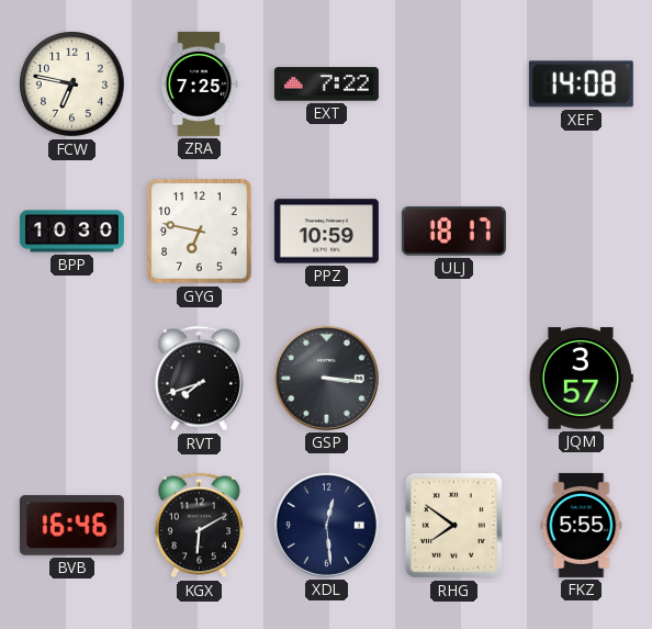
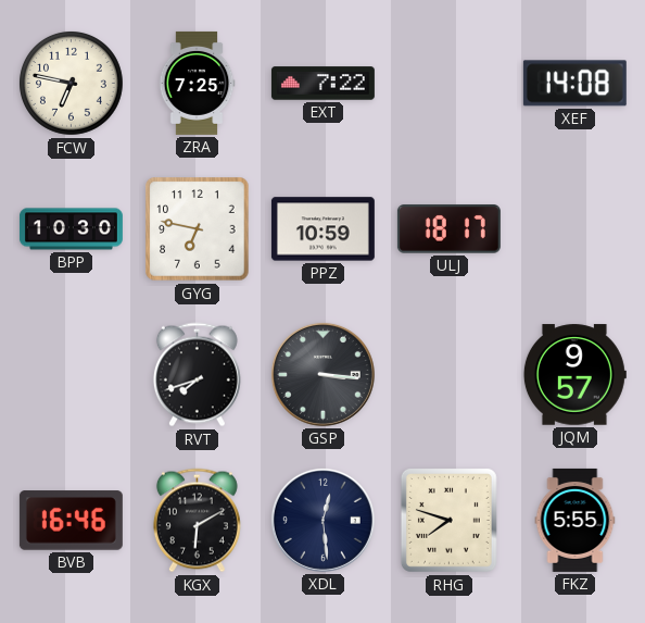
JQM: 3:57 -> 9:57
RHG: 7:51 -> 7:48
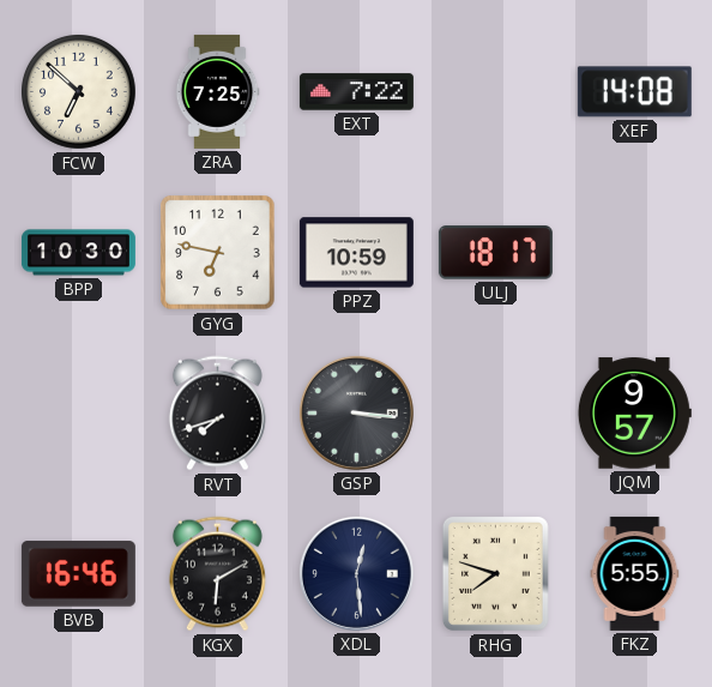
FCW: 6:47 -> 6:52
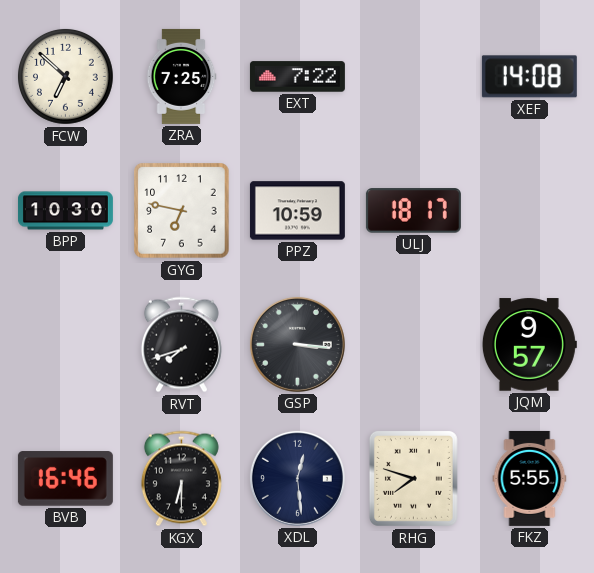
KGX: 6:10 -> 6:30
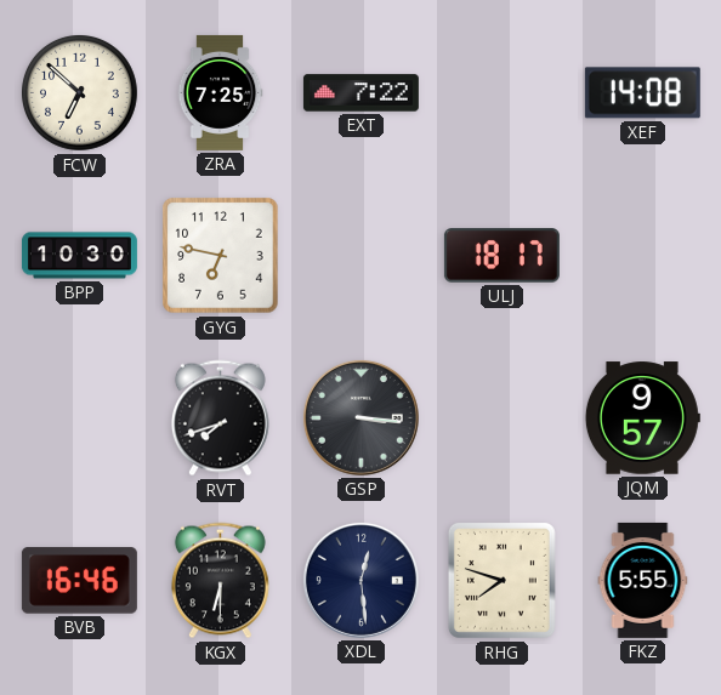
PPZ: 10:59 -> none
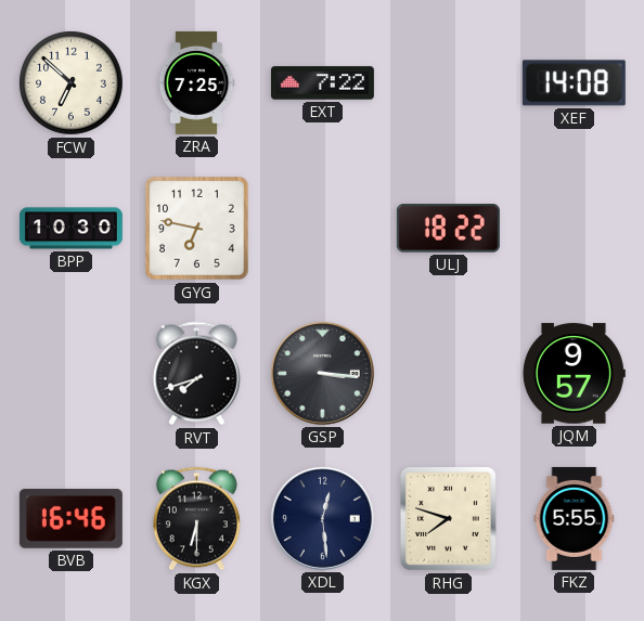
ULJ: 18:17 -> 18:22
